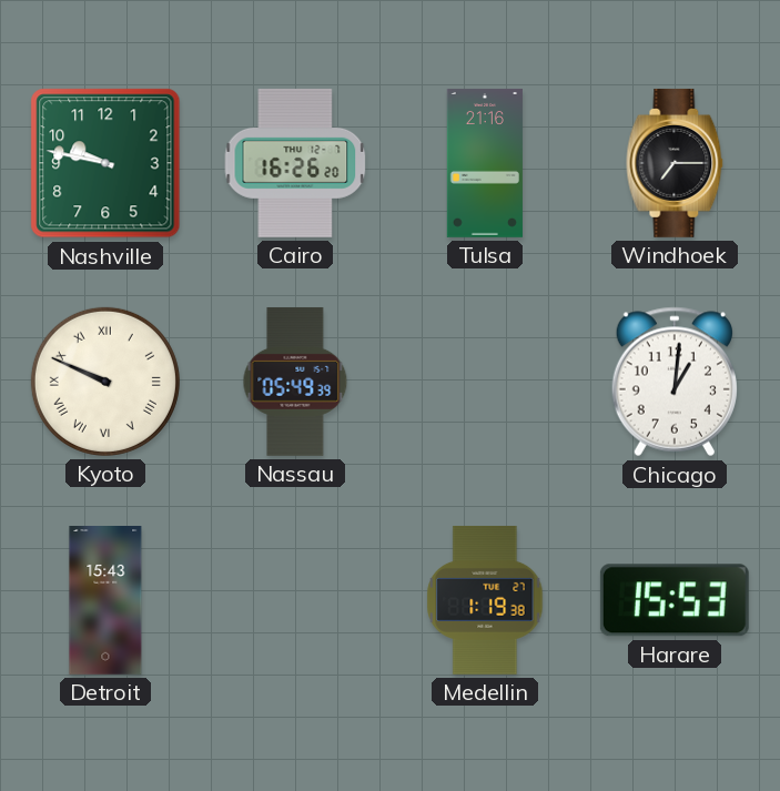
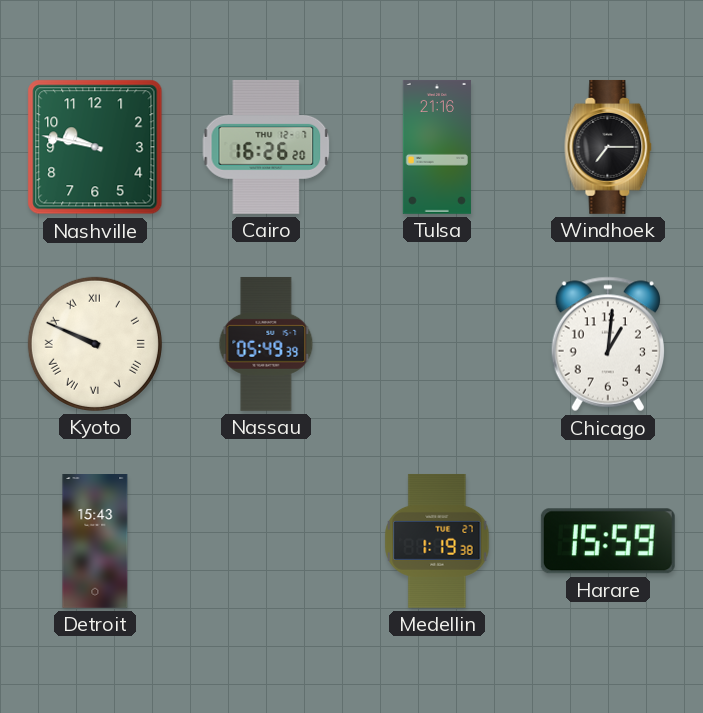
Harare: 15:53 -> 15:59
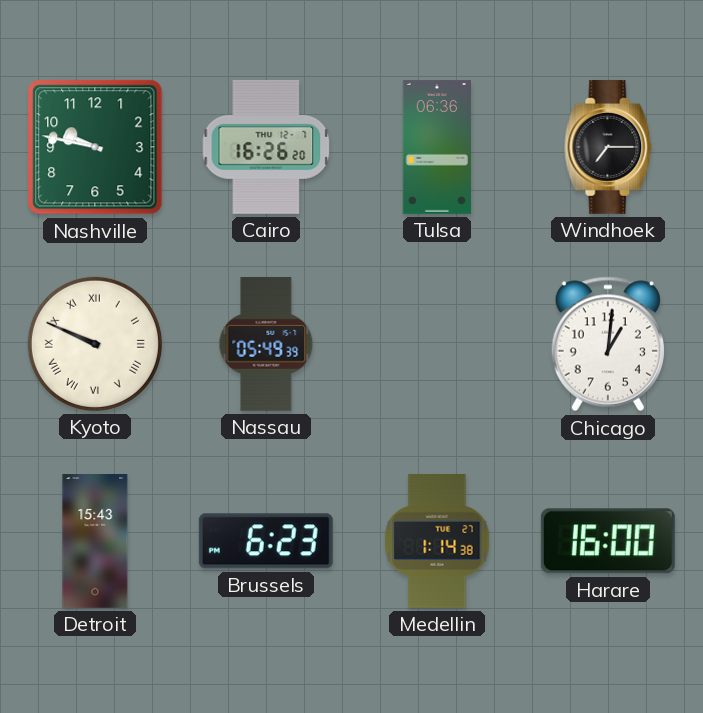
Tulsa: 21:16 -> 06:36
Brussels: none -> 6:23
Medellin: 1:19 -> 1:14
Harare: 15:59 -> 16:00
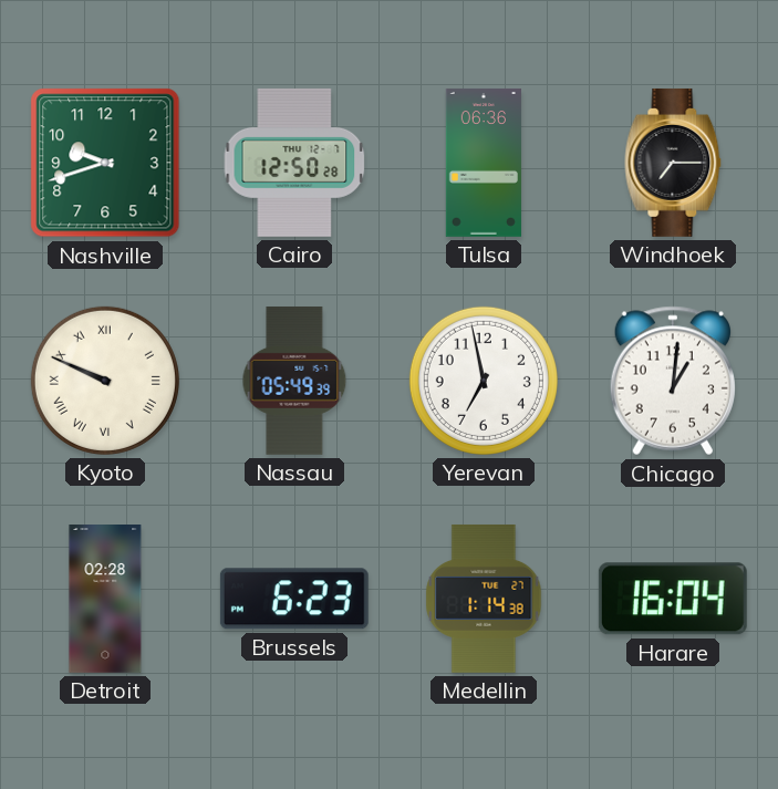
Nashville: 9:47 -> 9:42
Cairo: 16:26 -> 12:50
Yerevan: none -> 6:58
Detroit: 15:43 -> 02:28
Harare: 16:00 -> 16:04
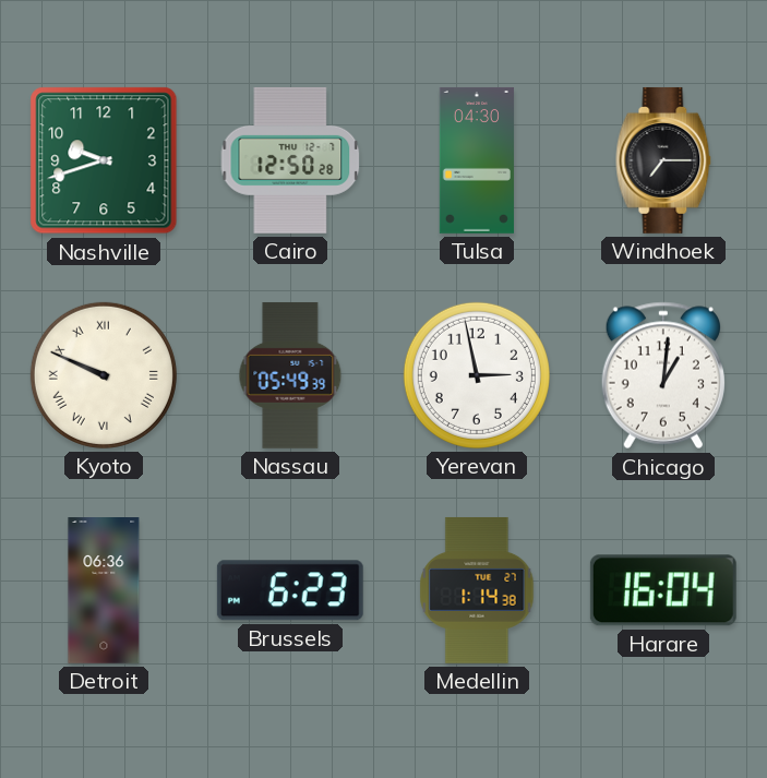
Tulsa: 06:36 -> 04:30
Yerevan: 6:58 -> 2:58
Detroit: 02:28 -> 06:36
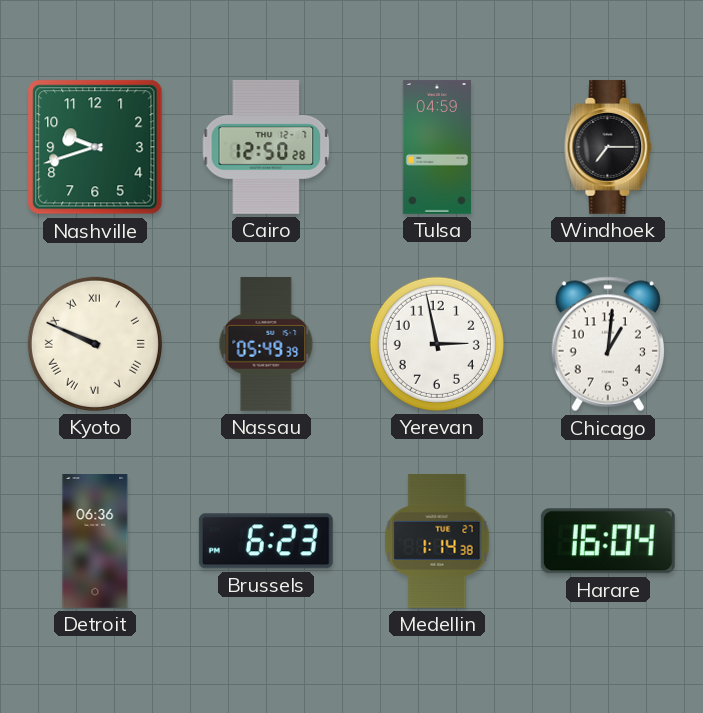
Tulsa: 04:30 -> 04:59
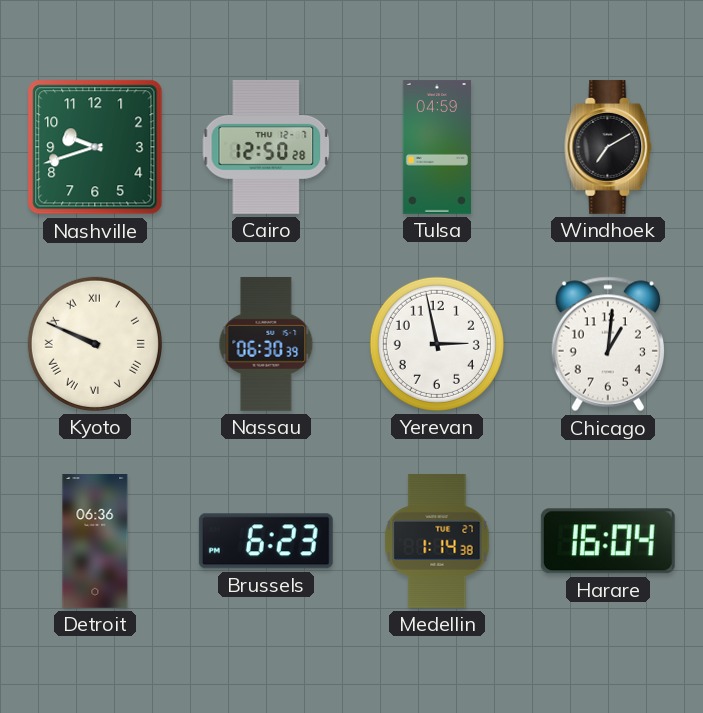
Windhoek: 7:15 -> 7:10
Nassau: 05:49 -> 06:30
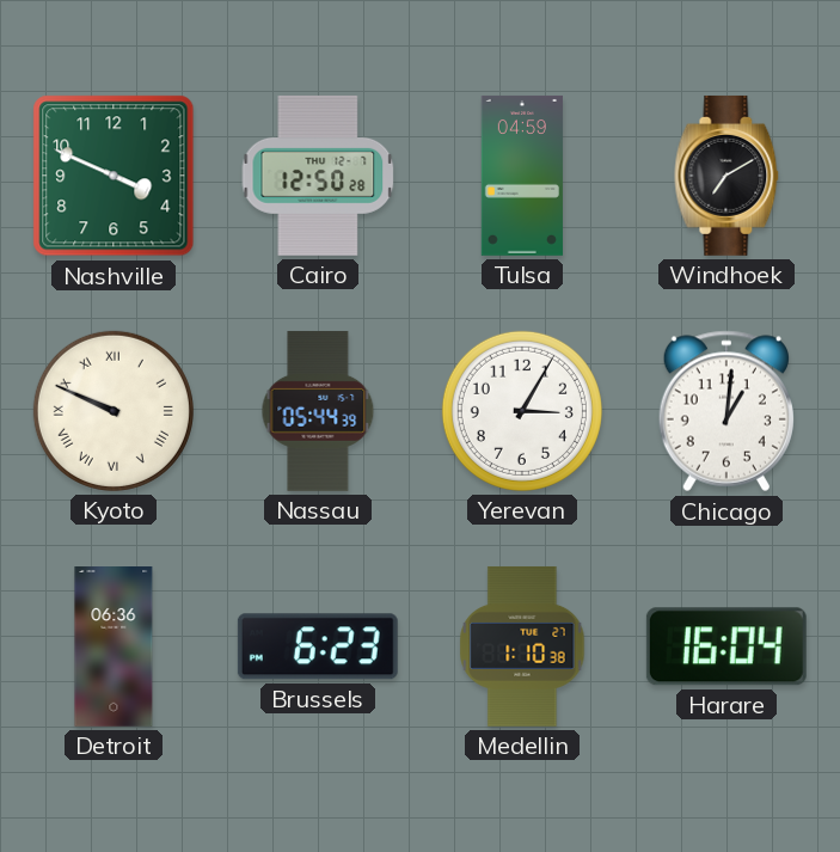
Nashville: 9:42 -> 3:49
Nassau: 06:30 -> 05:44
Yerevan: 2:58 -> 3:05
Medellin: 1:14 -> 1:10
